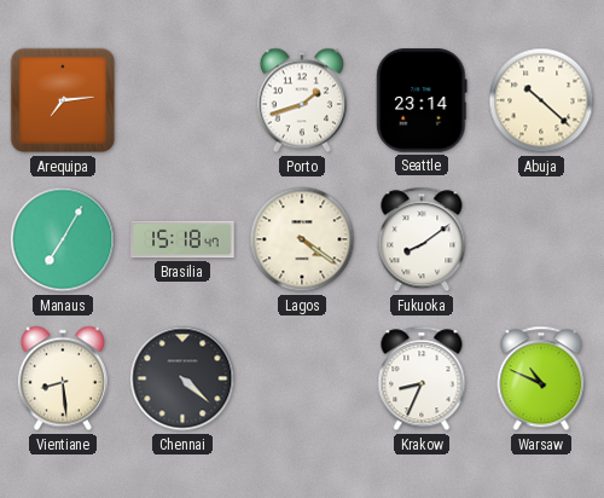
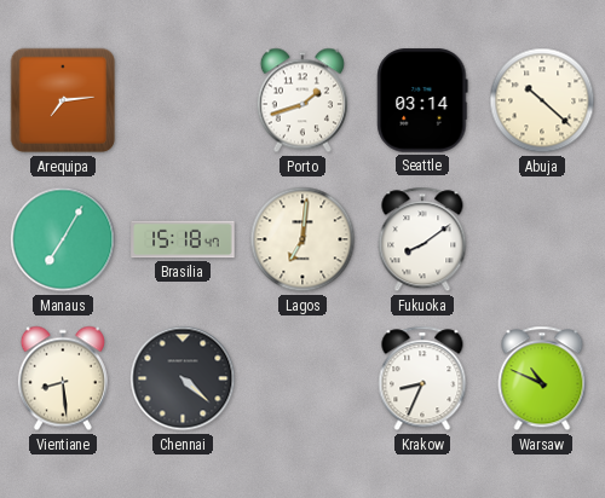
Seattle: 23:14 -> 03:14
Lagos: 4:21 -> 7:01
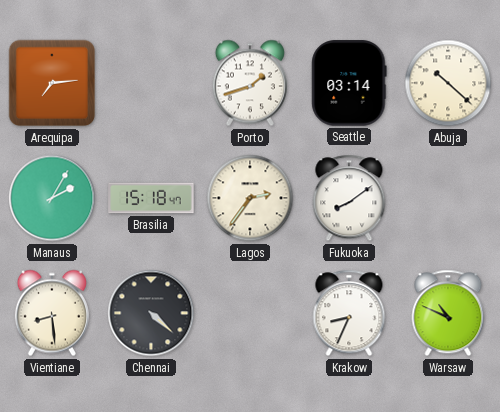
Manaus: 7:05 -> 2:05
Lagos: 7:01 -> 2:36
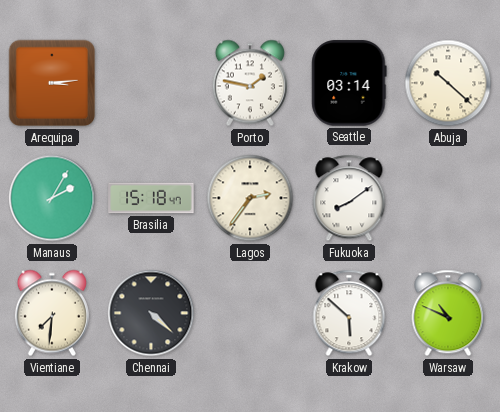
Arequipa: 7:14 -> 3:14
Porto: 1:42 -> 1:47
Vientiane: 8:29 -> 7:31
Krakow: 8:34 -> 5:52
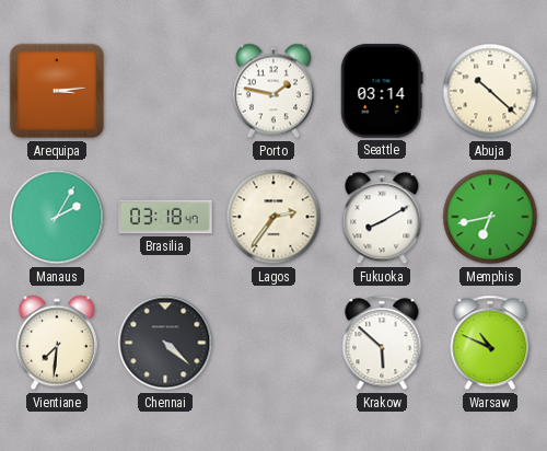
Brasilia: 15:18 -> 03:18
Fukuoka: 8:09 -> 8:10
Memphis: none -> 6:43
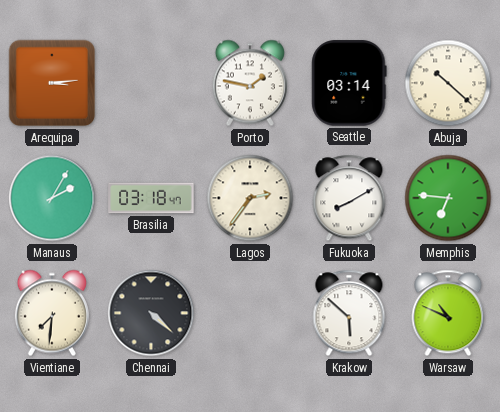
Memphis: 6:43 -> 6:46
